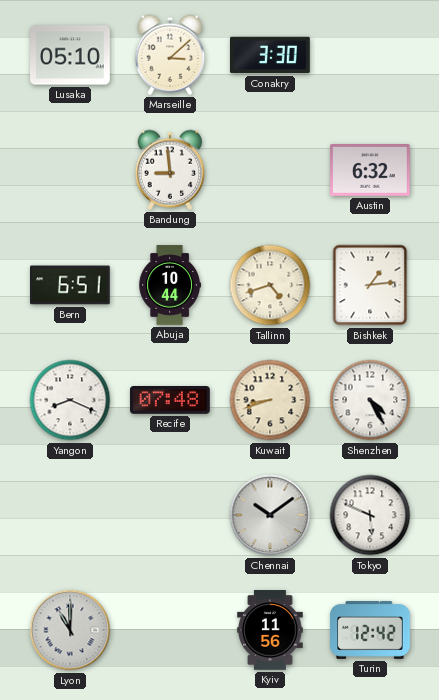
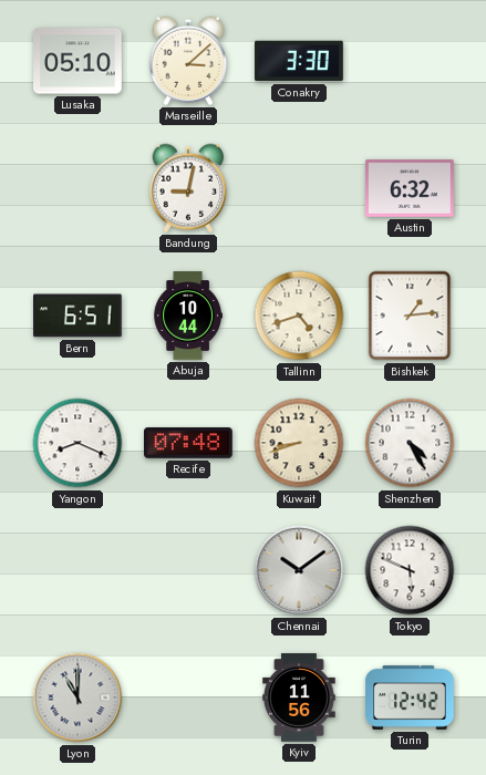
Bandung: 8:59 -> 9:02
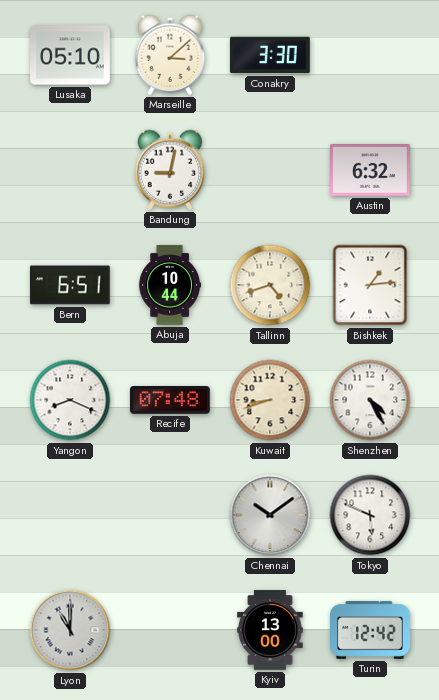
Kyiv: 11:56 -> 13:00
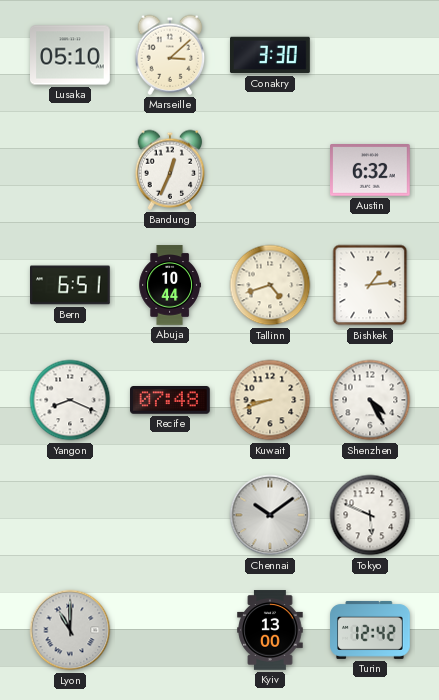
Bandung: 9:02 -> 12:34
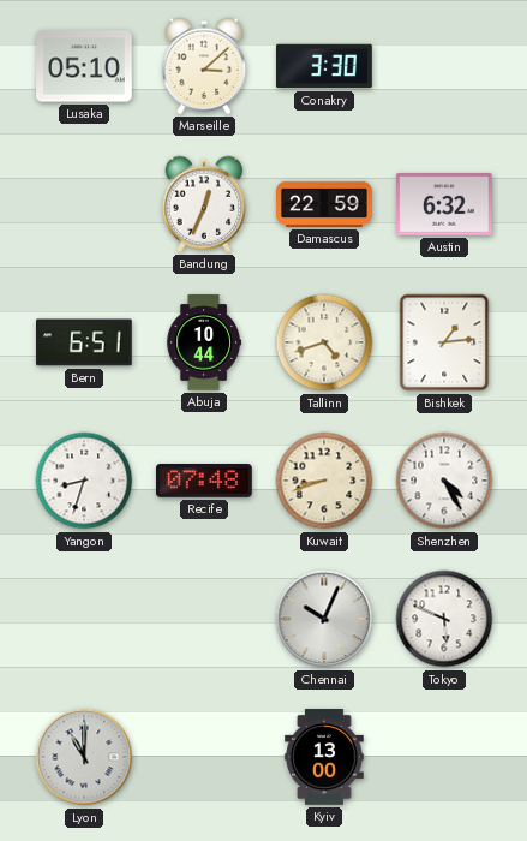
Damascus: none -> 22:59
Yangon: 8:19 -> 8:33
Chennai: 10:09 -> 10:04
Turin: 12:42 -> none
